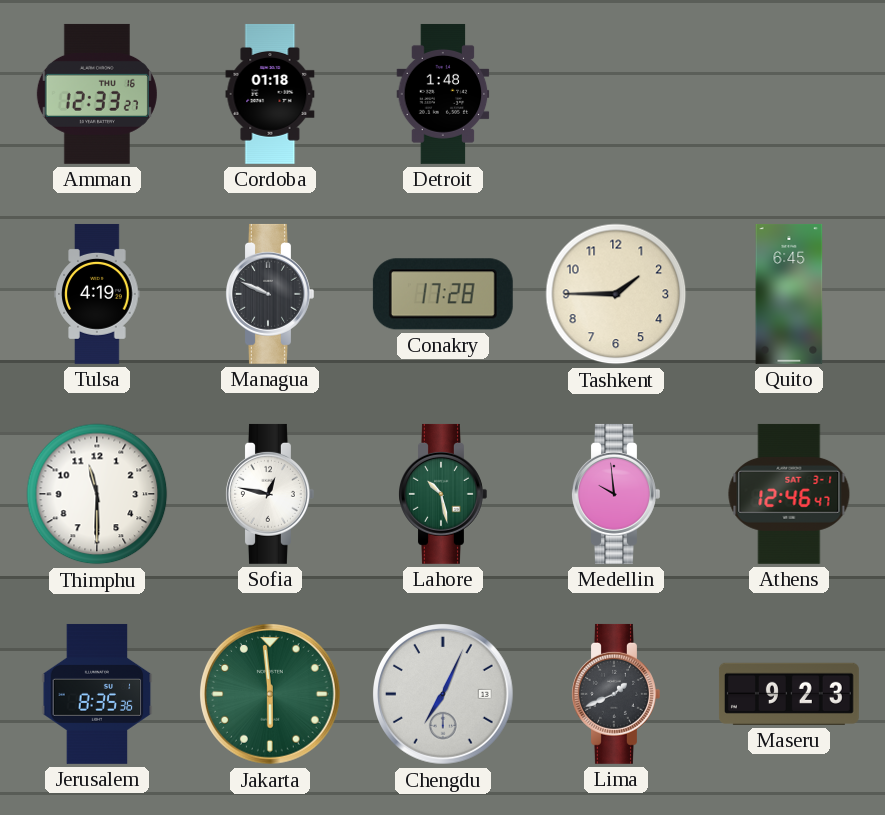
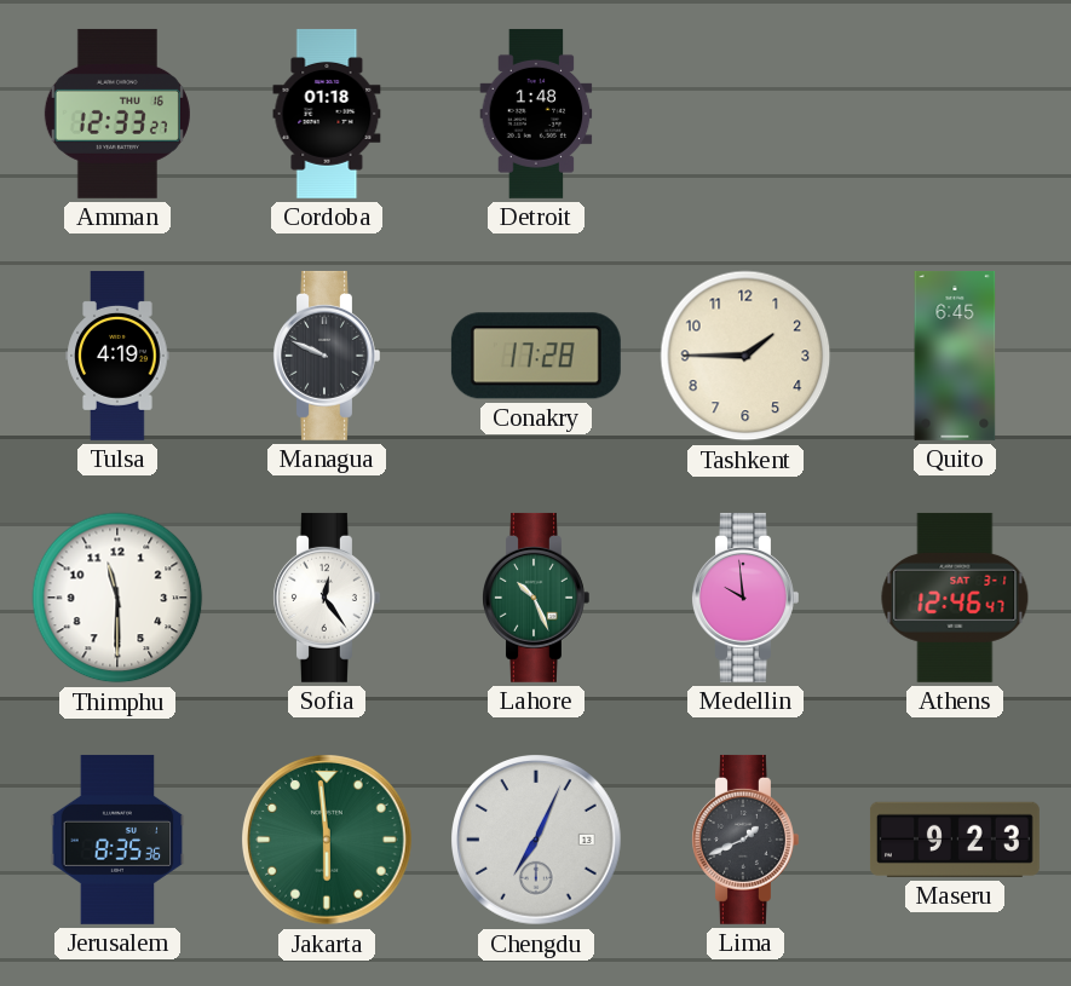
Sofia: 12:47 -> 12:24
Lahore: 10:28 -> 10:26
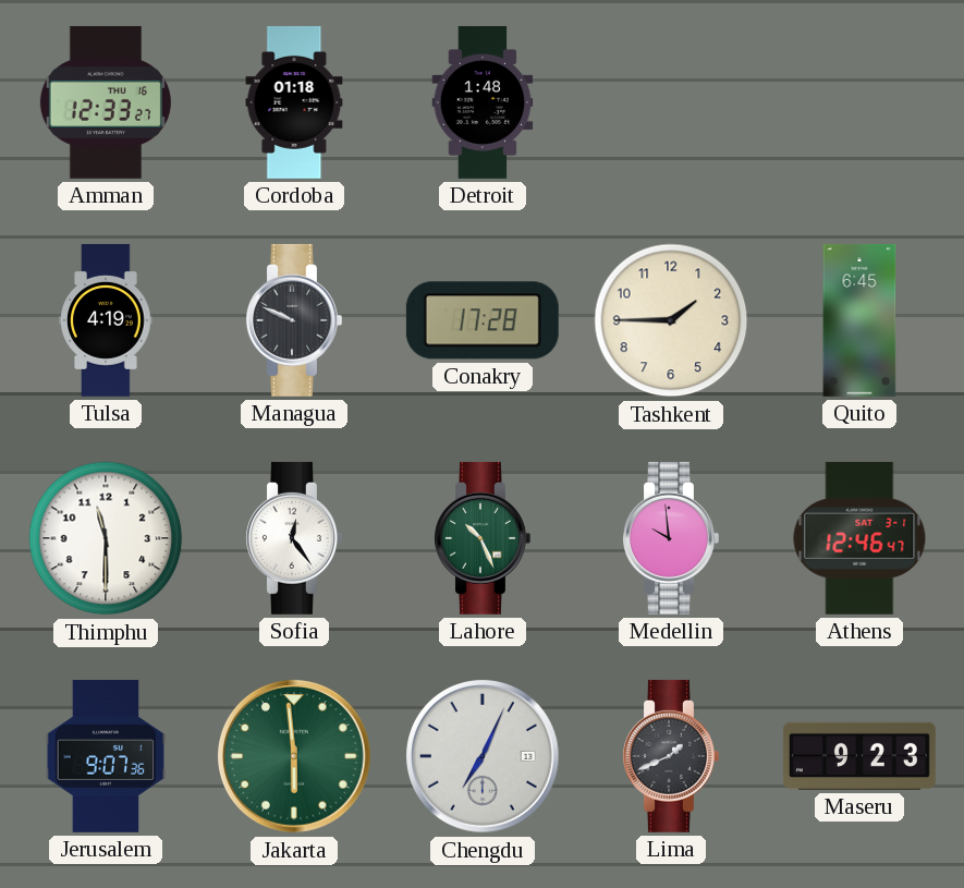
Jerusalem: 8:35 -> 9:07
